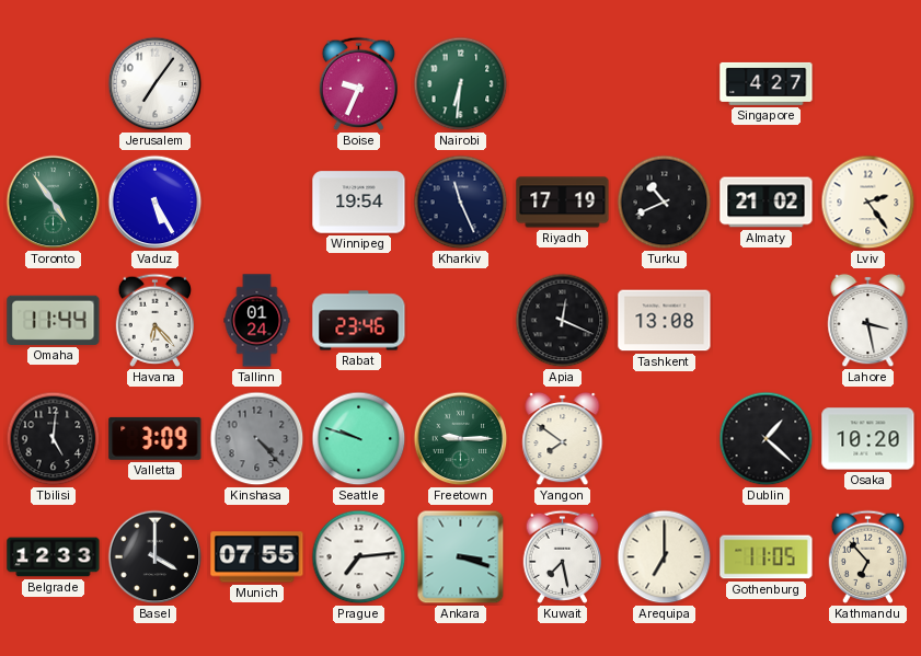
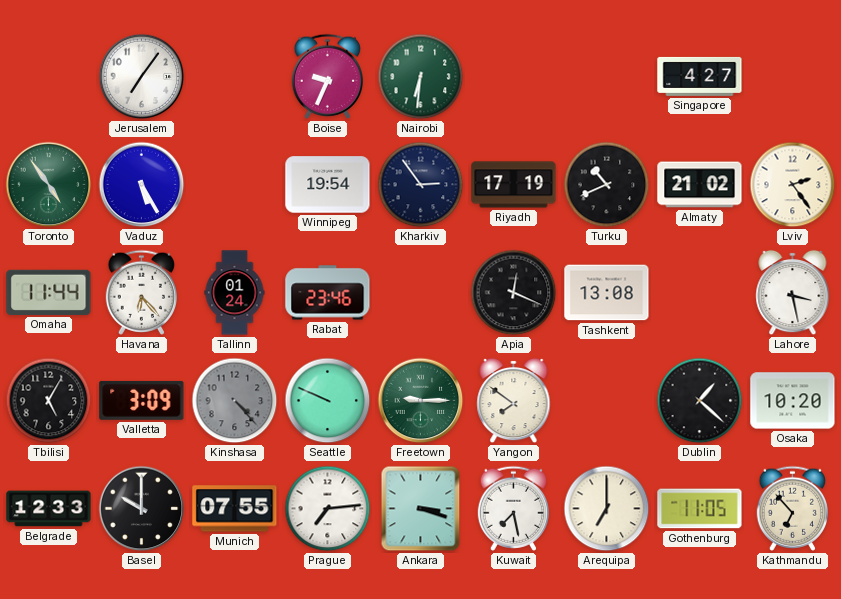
Kharkiv: 11:26 -> 2:54
Tbilisi: 5:01 -> 5:05
Seattle: 9:48 -> 9:49
Basel: 4:00 -> 10:00
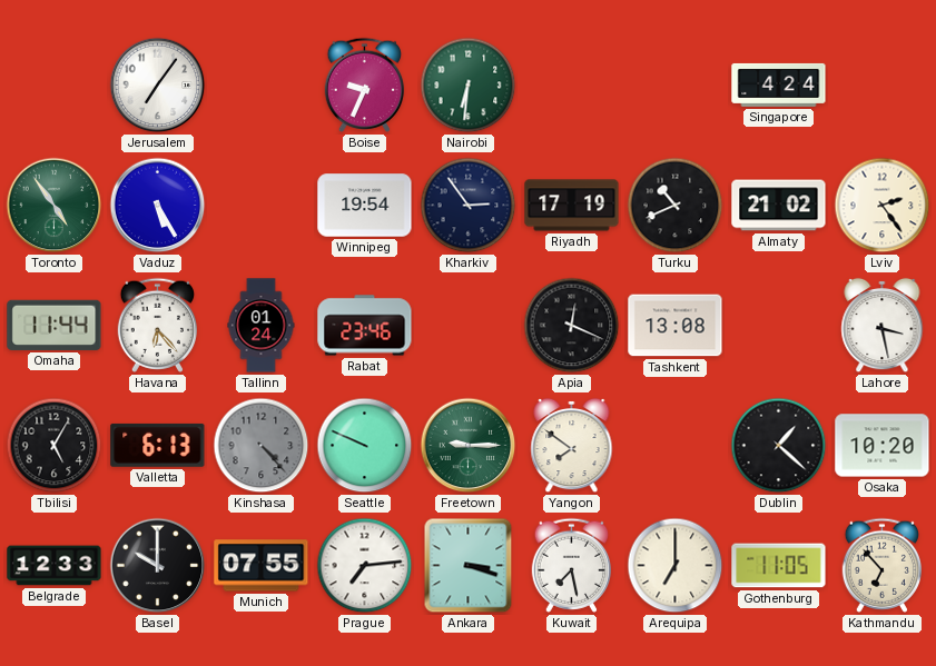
Singapore: 4:27 -> 4:24
Valletta: 3:09 -> 6:13
